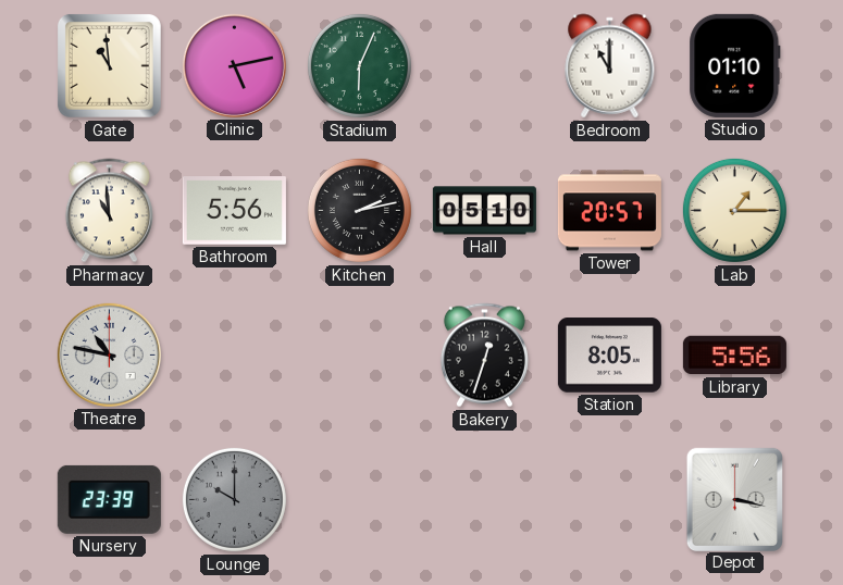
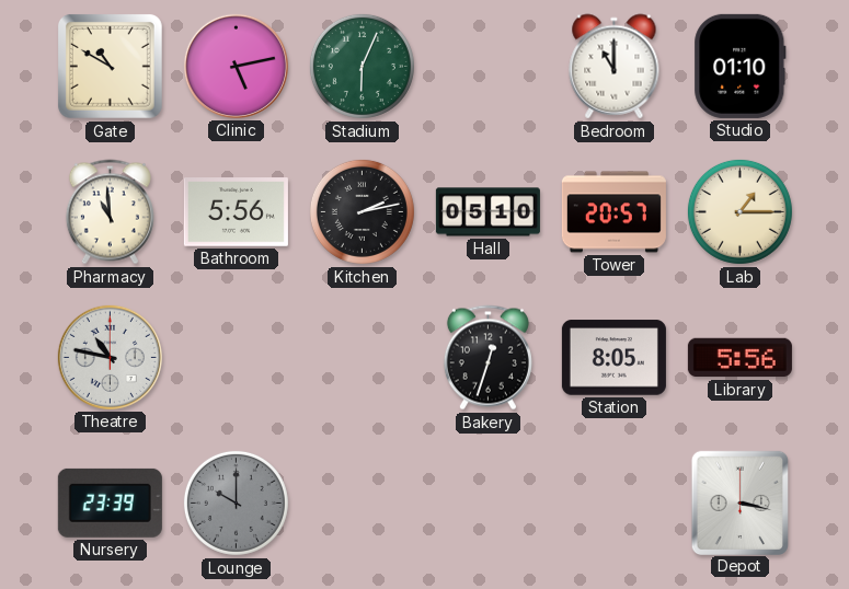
Gate: 10:59 -> 10:50
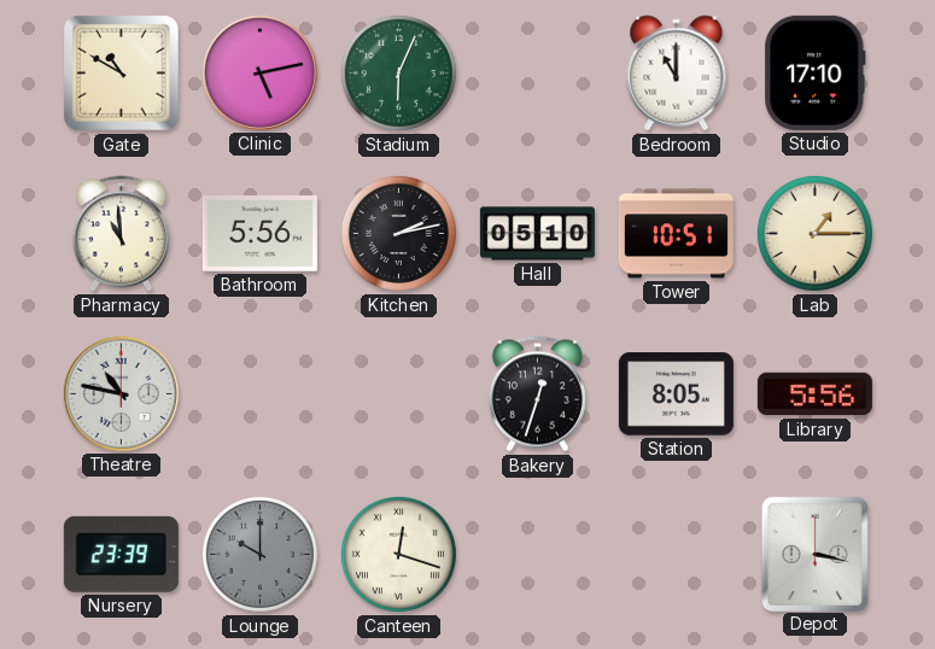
Studio: 01:10 -> 17:10
Tower: 20:57 -> 10:51
Canteen: none -> 12:18
